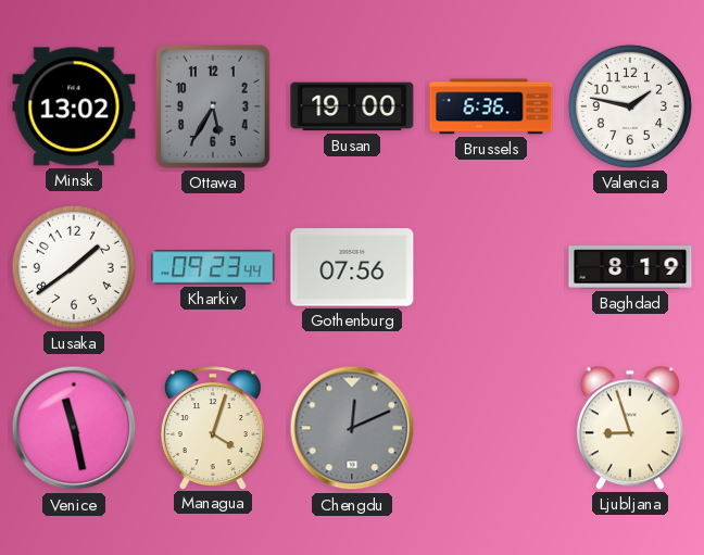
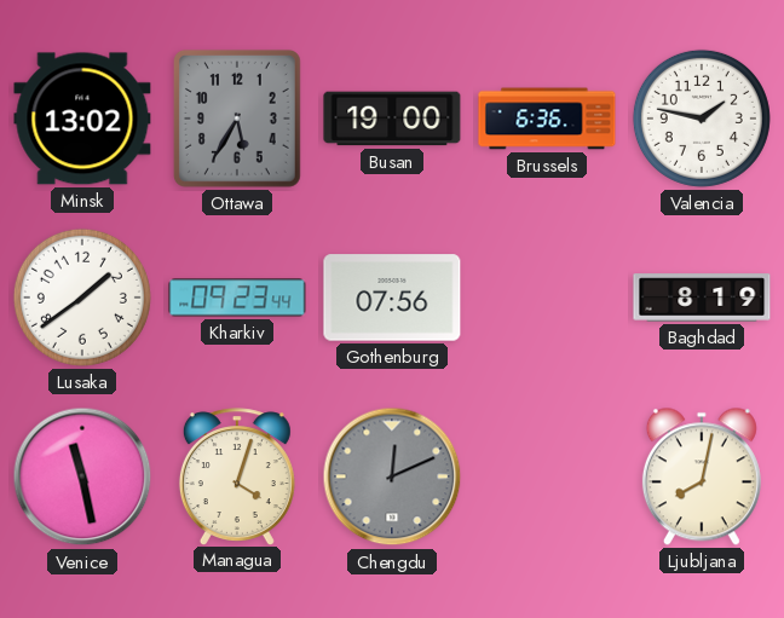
Ljubljana: 8:57 -> 8:02
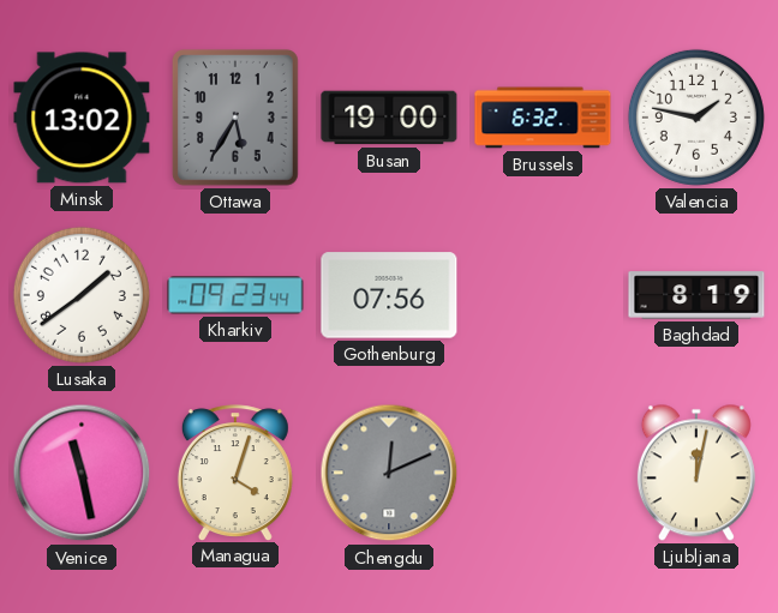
Brussels: 6:36 -> 6:32
Ljubljana: 8:02 -> 12:02
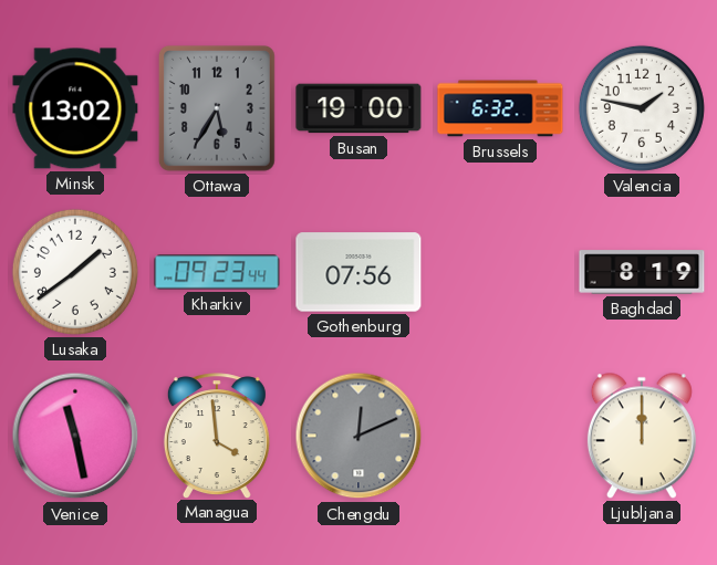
Managua: 4:03 -> 3:59
Ljubljana: 12:02 -> 12:00
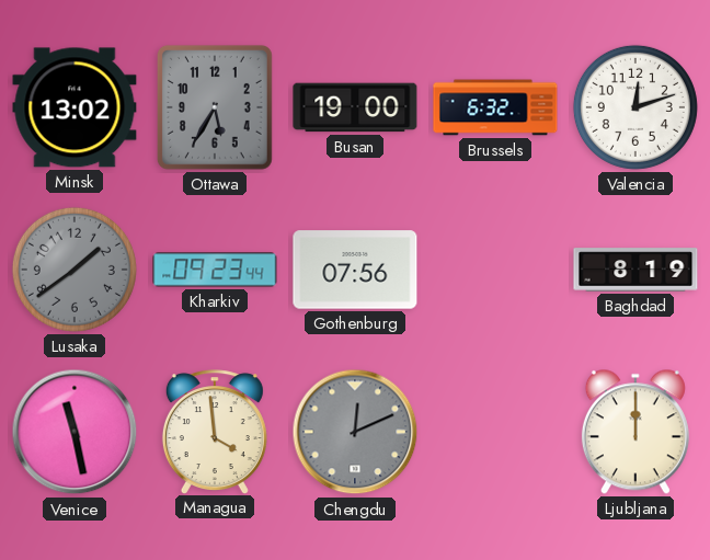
Valencia: 1:47 -> 12:12
Lusaka dial: white -> grey
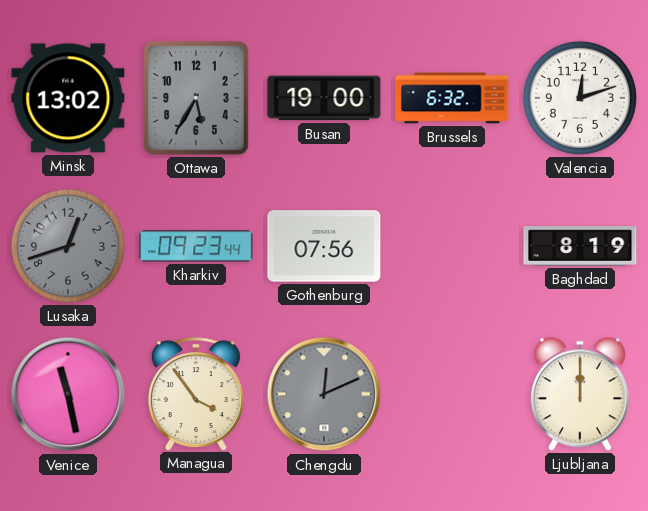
Lusaka: 1:39 -> 12:42
Managua: 3:59 -> 3:54
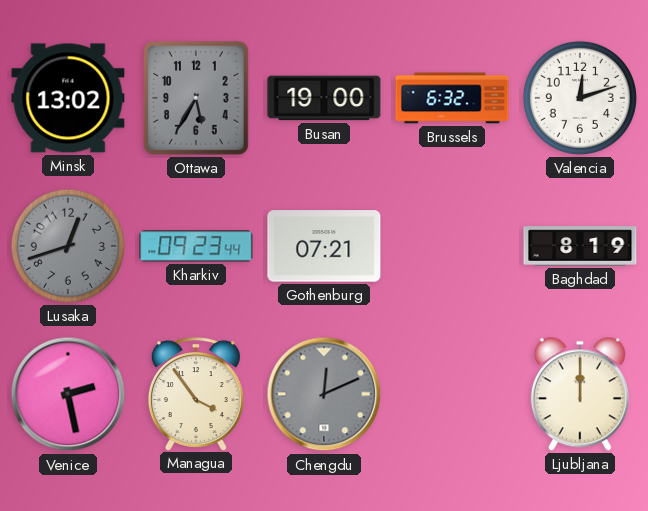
Gothenburg: 07:56 -> 07:21
Venice: 11:28 -> 2:28
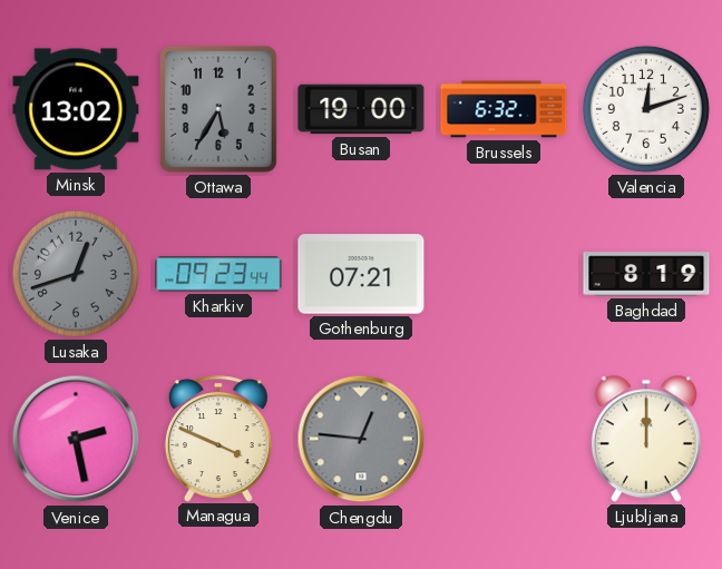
Managua: 3:54 -> 3:49
Chengdu: 12:11 -> 12:46
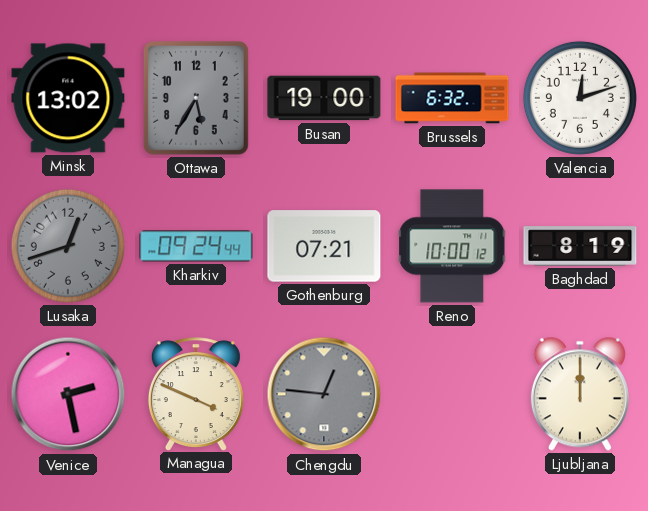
Kharkiv: 09:23 -> 09:24
Reno: none -> 10:00
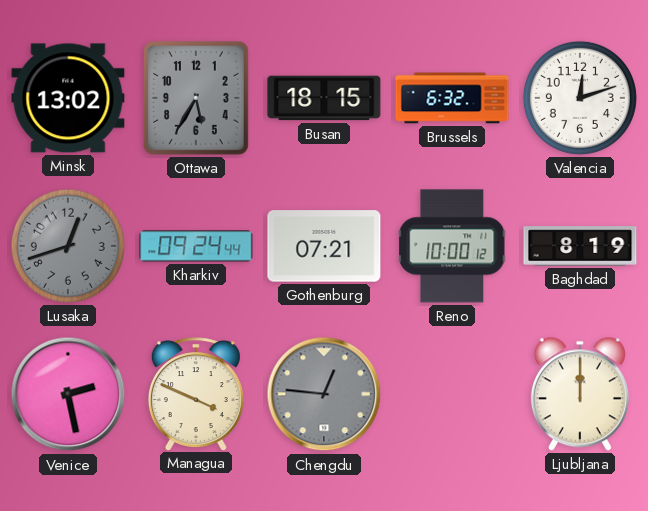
Busan: 19:00 -> 18:15
